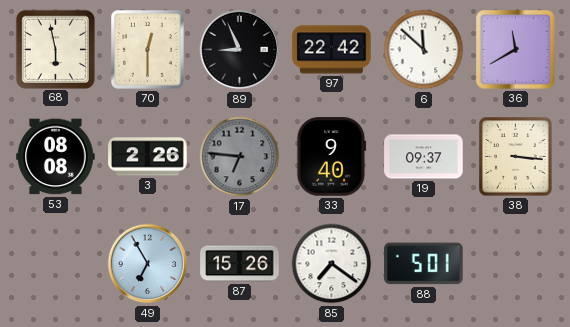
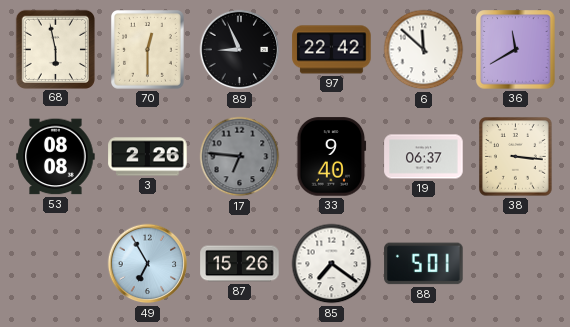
19: 09:37 -> 06:37
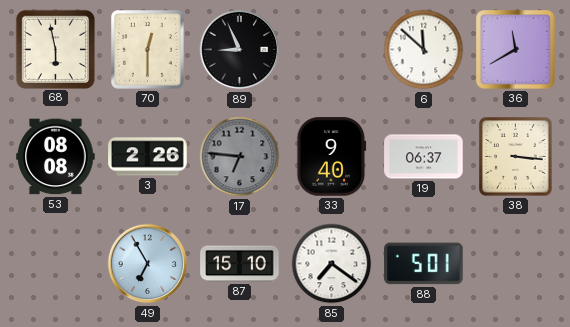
97: 22:42 -> none
87: 15:26 -> 15:10
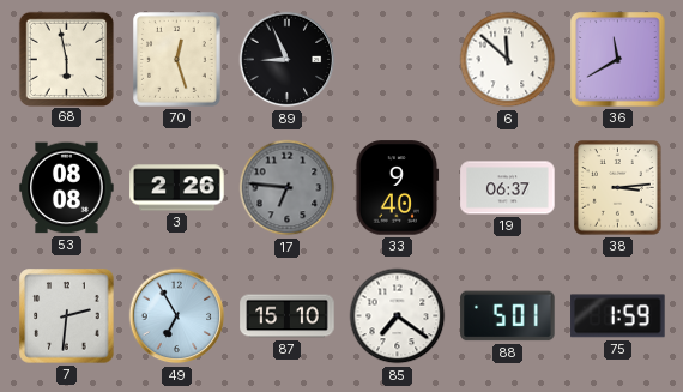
70: 12:30 -> 12:27
38: 3:16 -> 3:14
7: none -> 2:31
75: none -> 1:59
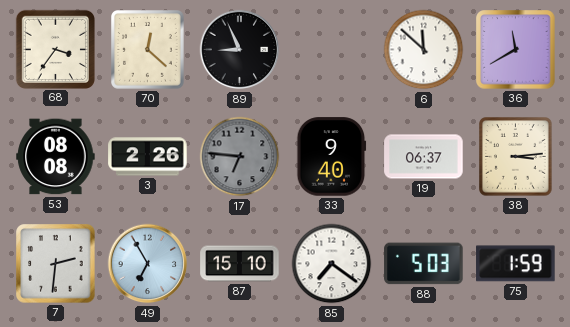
68: 5:58 -> 3:36
70: 12:27 -> 12:22
88: 5:01 -> 5:03
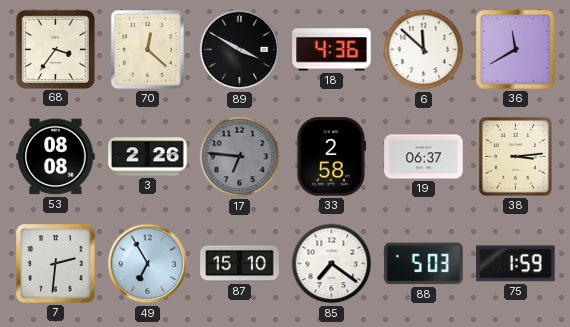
89: 8:56 -> 3:50
18: none -> 4:36
33: 9:40 -> 2:58
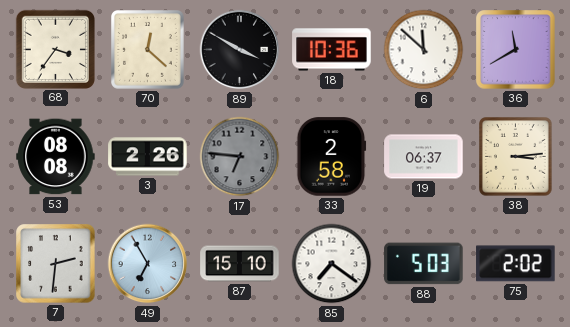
18: 4:36 -> 10:36
75: 1:59 -> 2:02
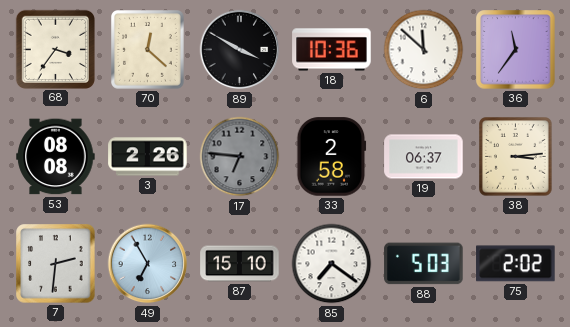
36: 11:40 -> 11:36
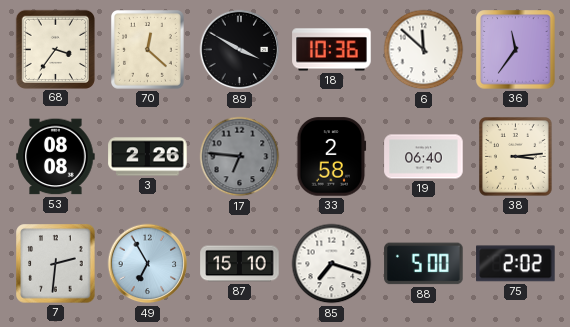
19: 06:37 -> 06:40
85: 7:21 -> 7:18
88: 5:03 -> 5:00
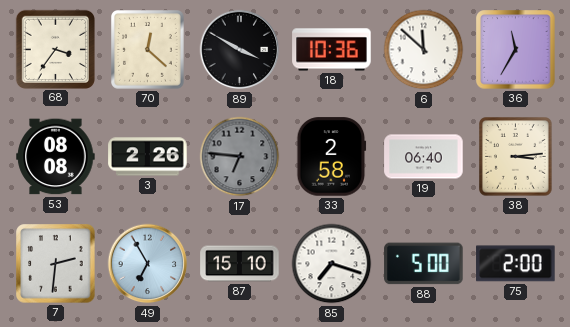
36: 11:36 -> 11:35
75: 2:02 -> 2:00
